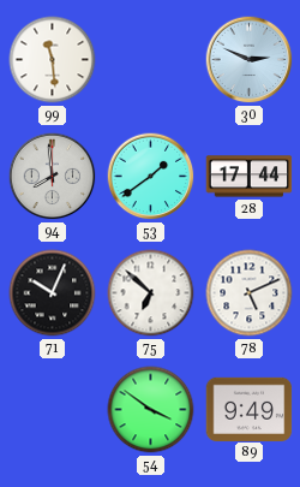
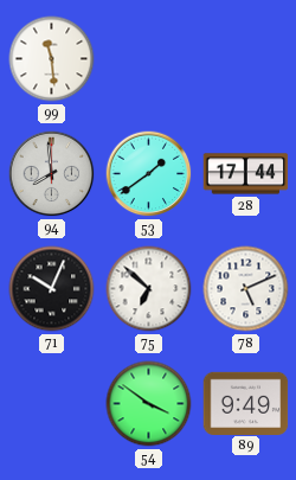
30: 2:49 -> none
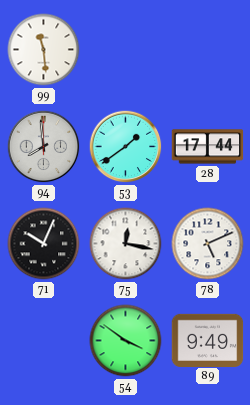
75: 6:52 -> 12:17
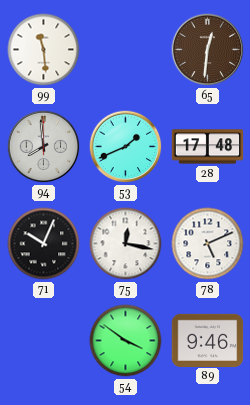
65: none -> 12:31
53: 1:39 -> 1:41
28: 17:44 -> 17:48
89: 9:49 -> 9:46
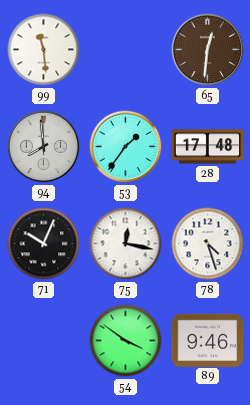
53: 1:41 -> 1:36
78: 5:11 -> 4:27
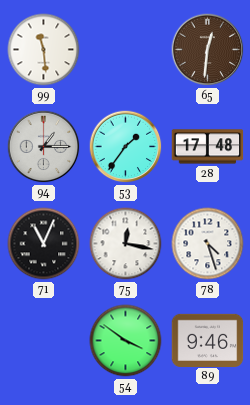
94: 7:59 -> 1:15
71: 10:04 -> 11:04
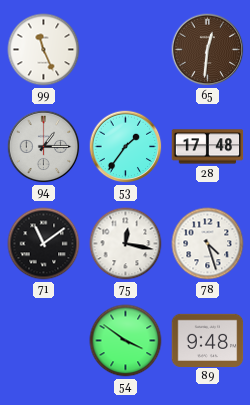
99: 11:29 -> 11:26
71: 11:04 -> 11:09
89: 9:46 -> 9:48
